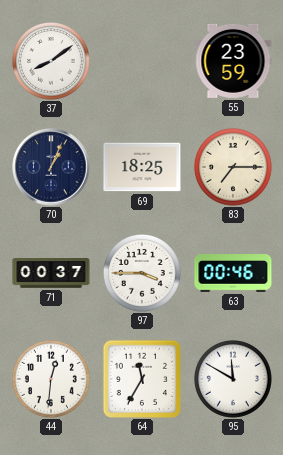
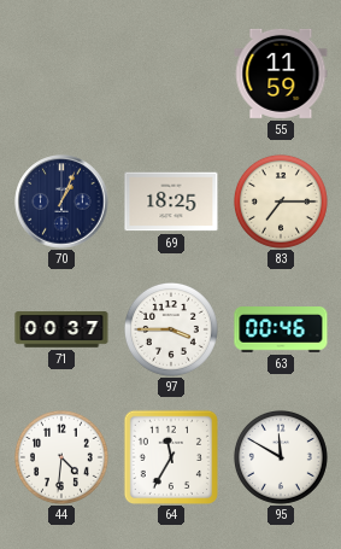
37: 8:09 -> none
55: 23:59 -> 11:59
44: 12:31 -> 4:31
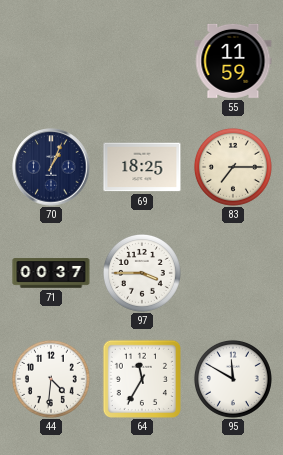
63: 00:46 -> none
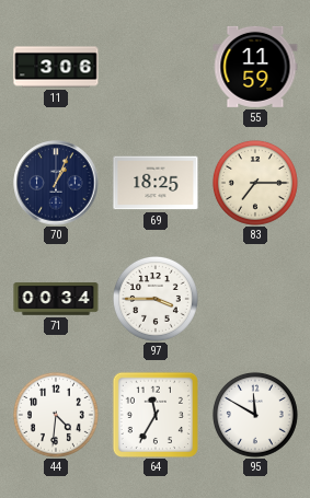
11: none -> 3:06
71: 00:37 -> 00:34
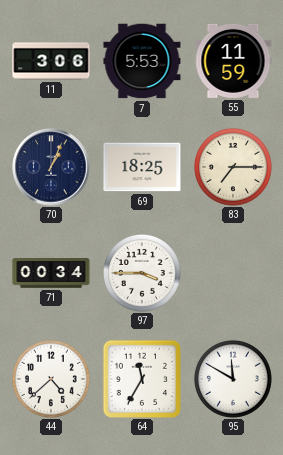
7: none -> 5:53
44: 4:31 -> 4:38
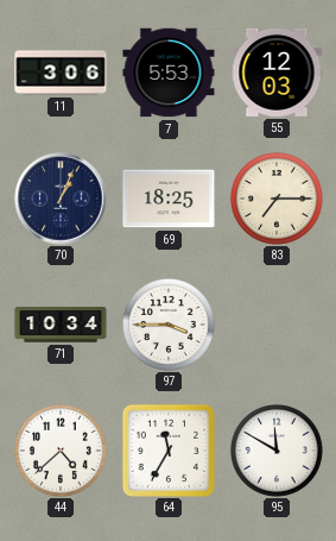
55: 11:59 -> 12:03
71: 00:34 -> 10:34
